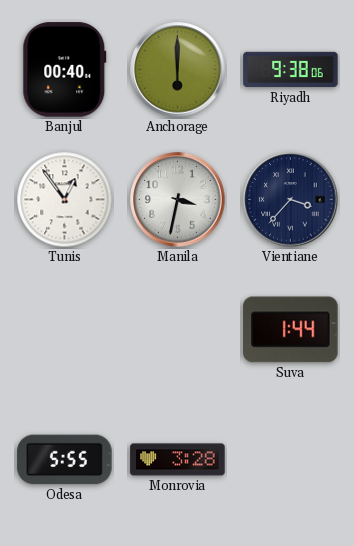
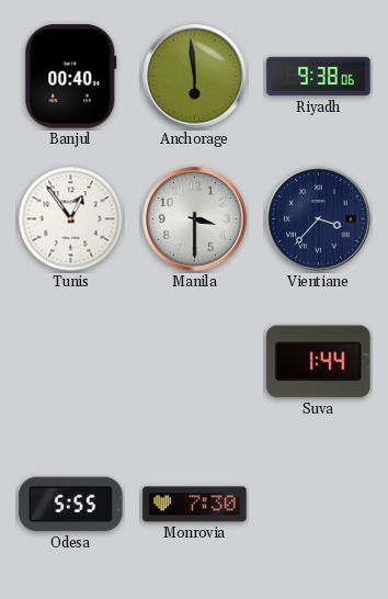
Anchorage: 6:00 -> 5:59
Manila: 3:32 -> 3:30
Monrovia: 3:28 -> 7:30
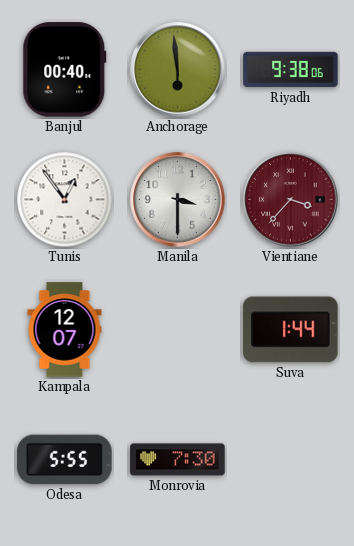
Vientiane dial: navy -> burgundy
Kampala: none -> 12:07
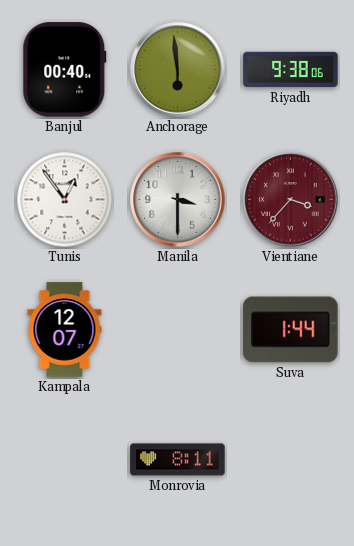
Odesa: 5:55 -> none
Monrovia: 7:30 -> 8:11
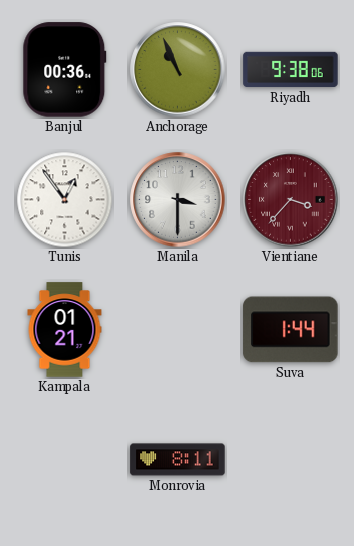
Banjul: 00:40 -> 00:36
Anchorage: 5:59 -> 10:56
Kampala: 12:07 -> 01:21
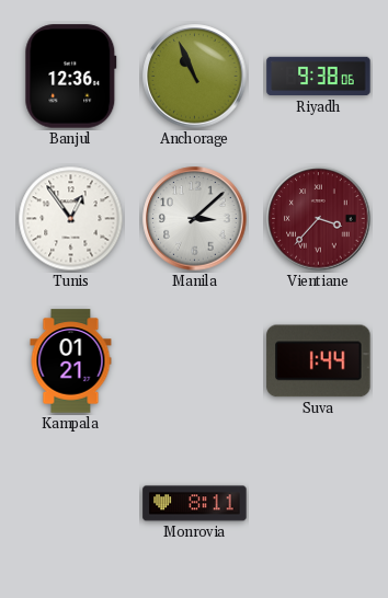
Banjul: 00:36 -> 12:36
Manila: 3:30 -> 3:08
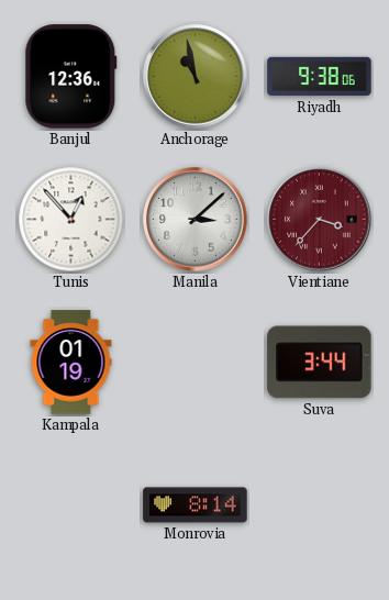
Anchorage: 10:56 -> 10:58
Tunis: 12:54 -> 12:53
Kampala: 01:21 -> 01:19
Suva: 1:44 -> 3:44
Monrovia: 8:11 -> 8:14
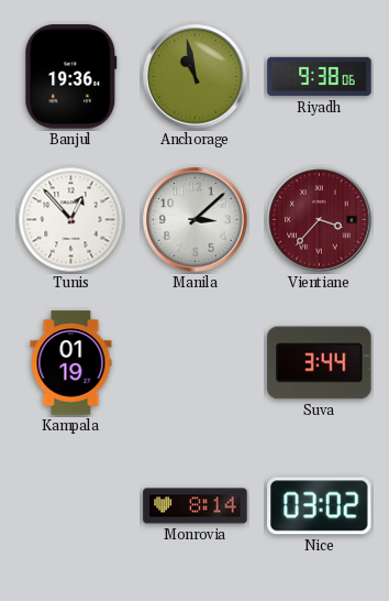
Banjul: 12:36 -> 19:36
Nice: none -> 03:02
